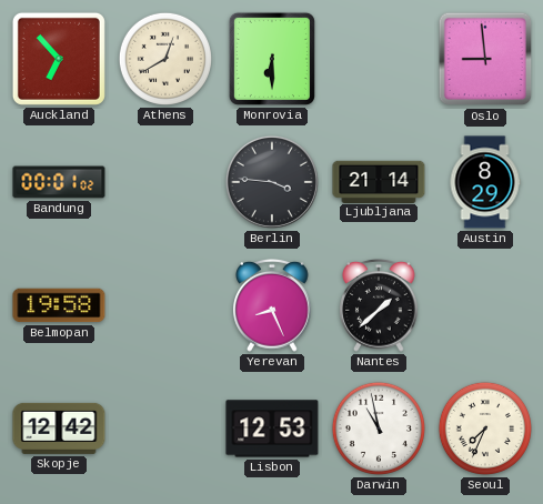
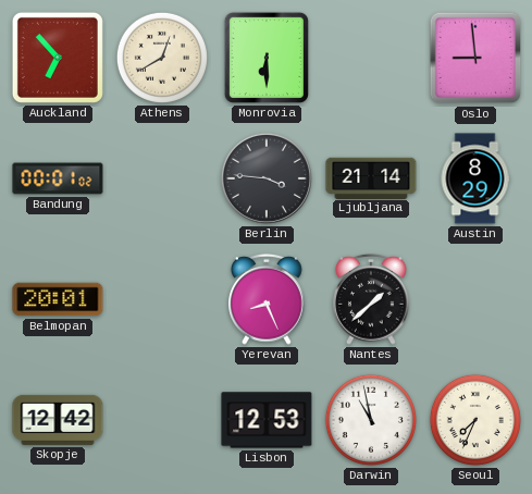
Belmopan: 19:58 -> 20:01
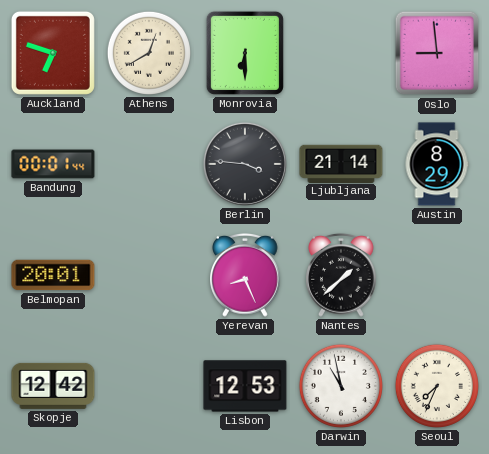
Auckland: 6:53 -> 6:48
Bandung: 00:01:02 -> 00:01:44
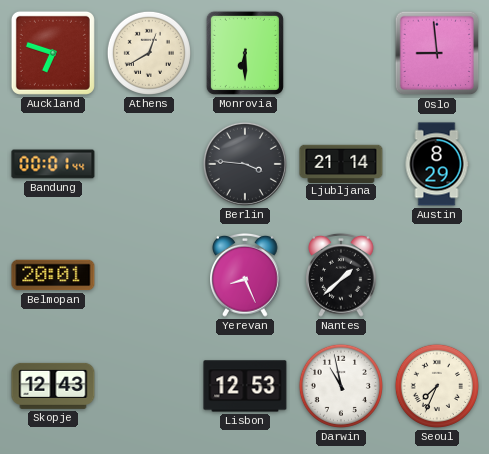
Skopje: 12:42 -> 12:43
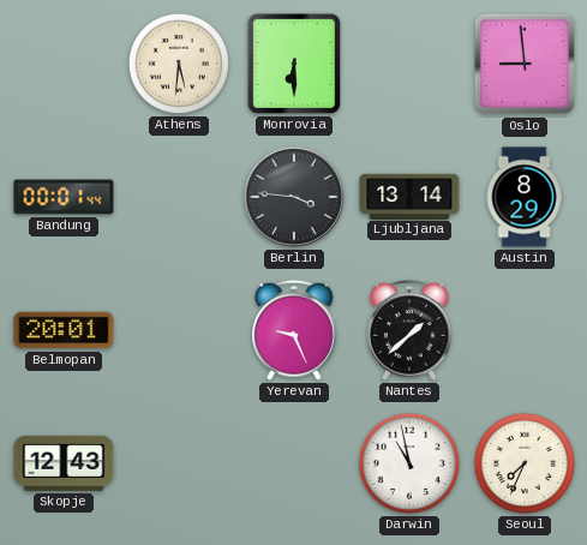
Auckland: 6:48 -> none
Athens: 12:40 -> 5:31
Ljubljana: 21:14 -> 13:14
Yerevan: 8:26 -> 9:26
Lisbon: 12:53 -> none
